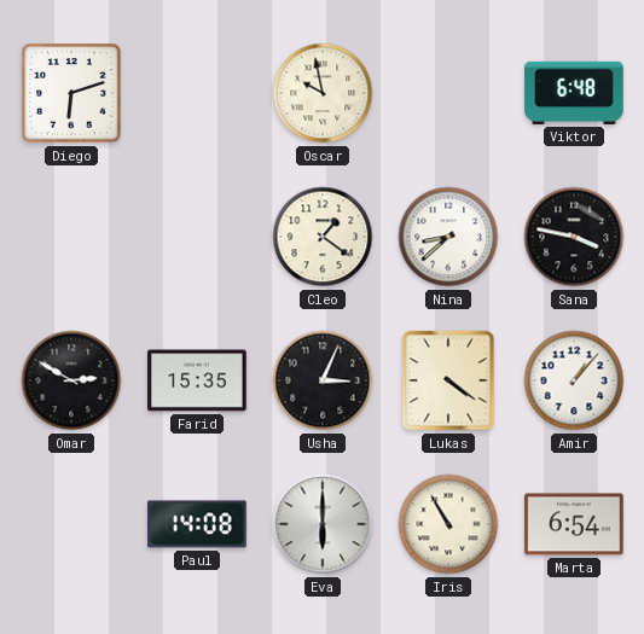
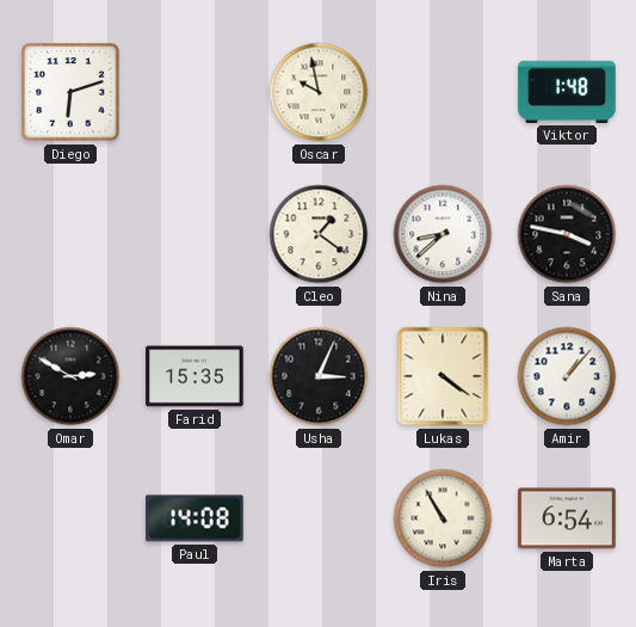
Viktor: 6:48 -> 1:48
Eva: 6:00 -> none
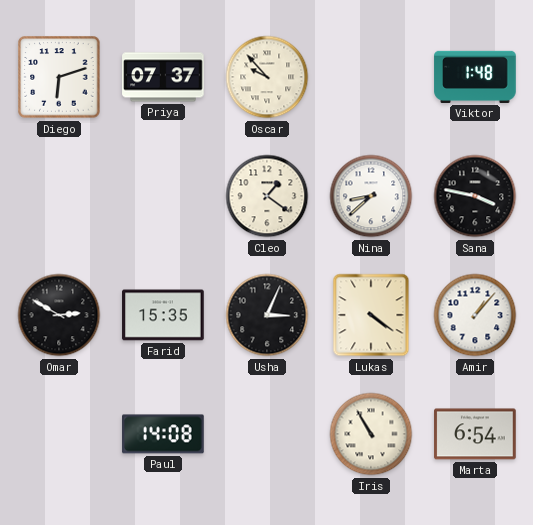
Priya: none -> 07:37
Oscar: 9:58 -> 9:53
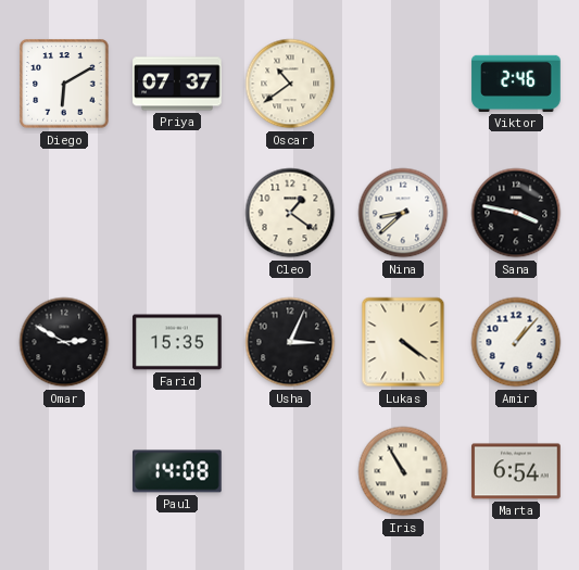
Diego: 6:12 -> 6:10
Oscar: 9:53 -> 10:39
Viktor: 1:48 -> 2:46
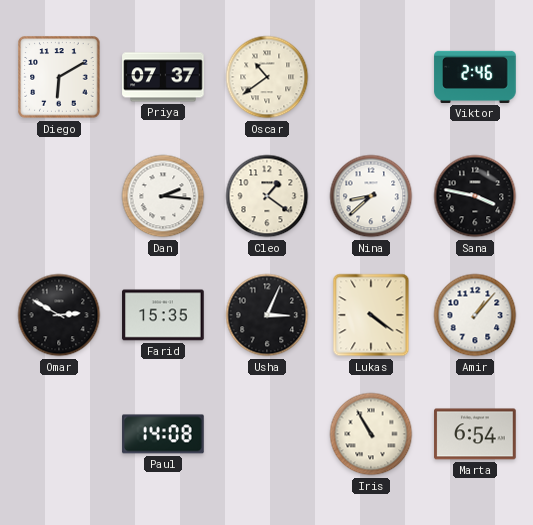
Dan: none -> 2:16
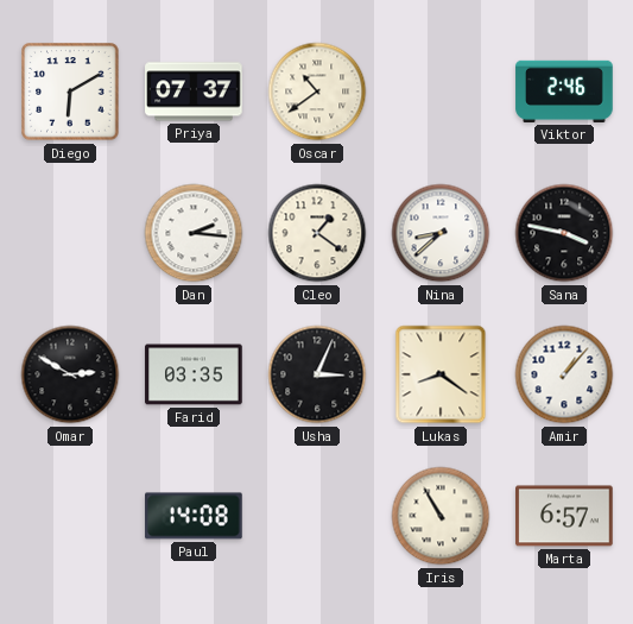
Farid: 15:35 -> 03:35
Lukas: 4:21 -> 8:21
Marta: 6:54 -> 6:57
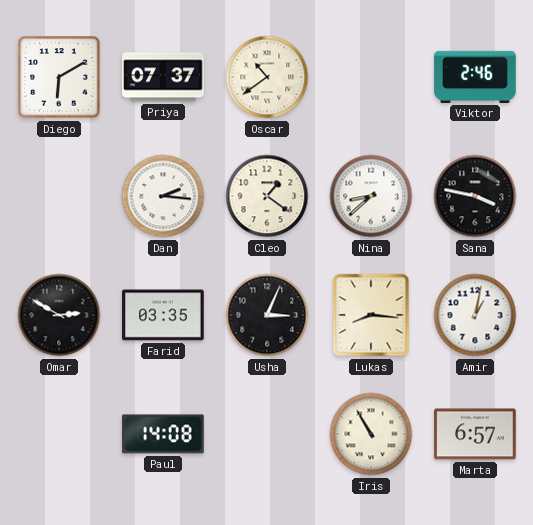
Lukas: 8:21 -> 8:16
Amir: 1:07 -> 1:02
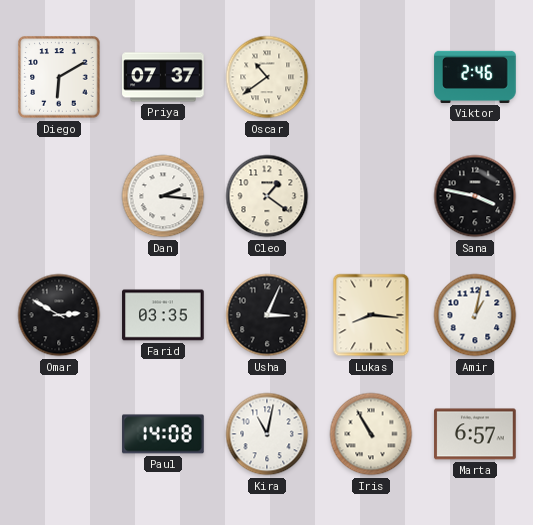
Nina: 8:38 -> none
Kira: none -> 11:02
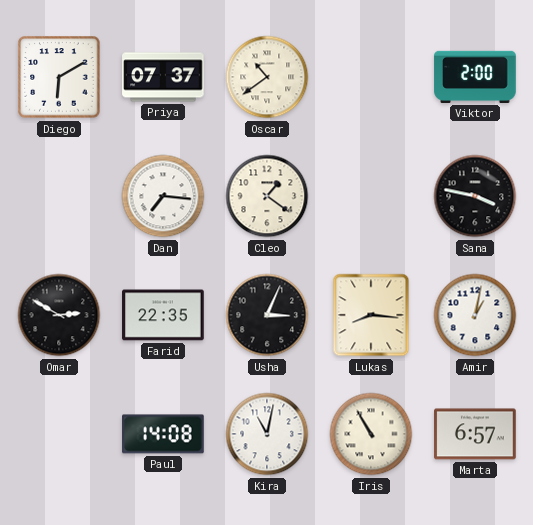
Viktor: 2:46 -> 2:00
Dan: 2:16 -> 7:16
Farid: 03:35 -> 22:35
